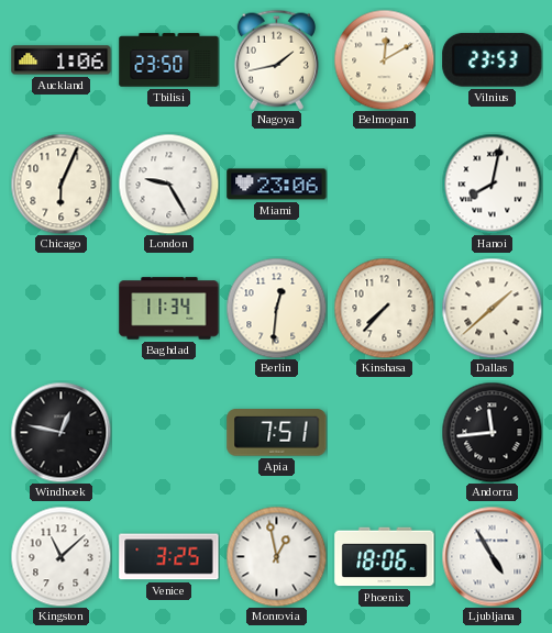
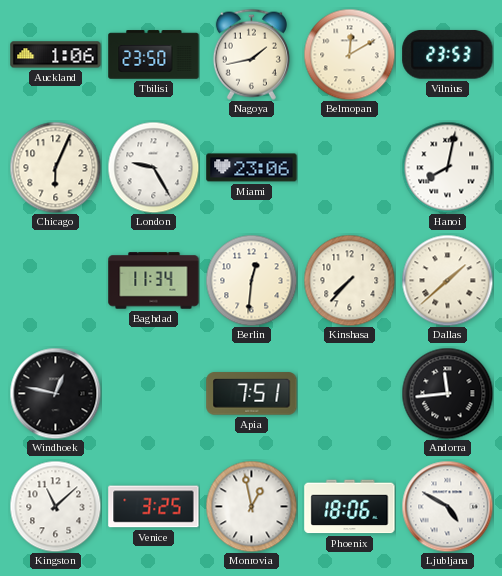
Ljubljana: 4:55 -> 4:50
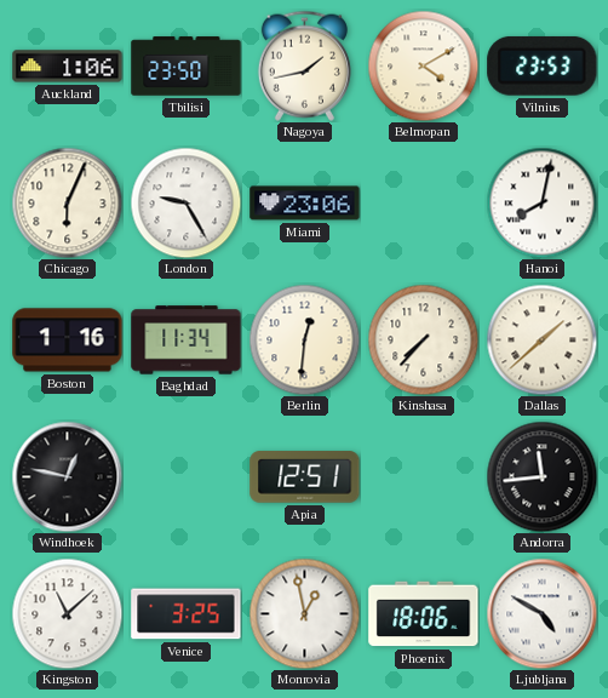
Belmopan: 12:10 -> 4:10
Boston: none -> 1:16
Apia: 7:51 -> 12:51
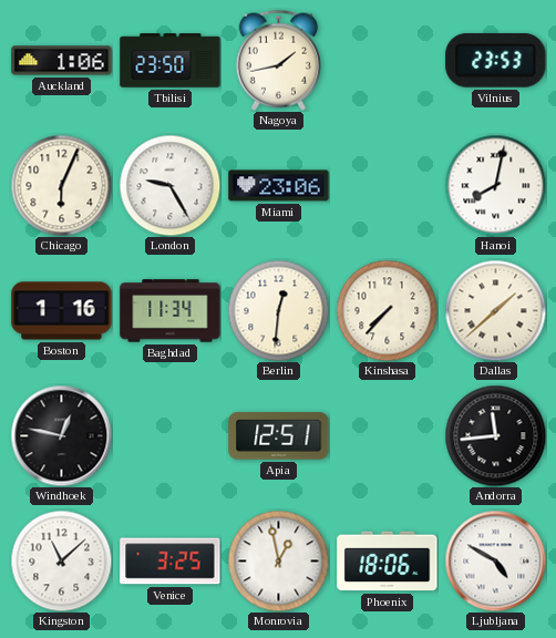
Belmopan: 4:10 -> none
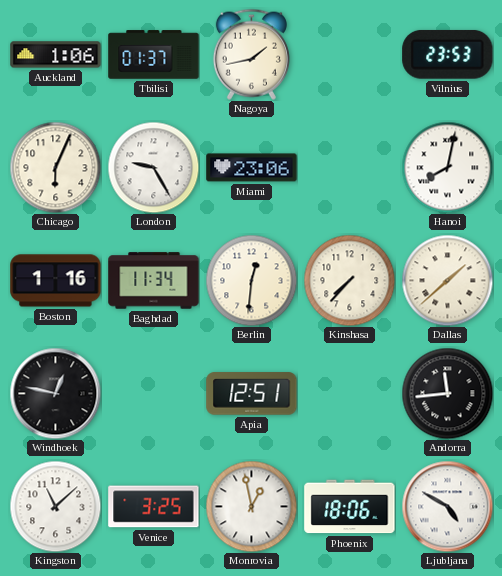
Tbilisi: 23:50 -> 01:37
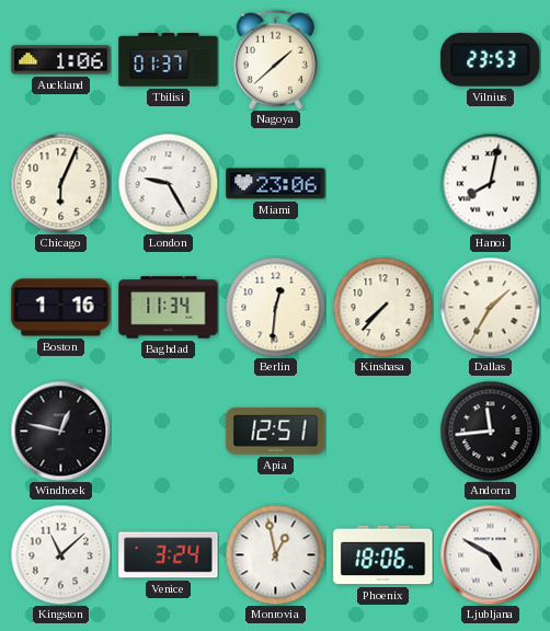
Nagoya: 1:43 -> 1:38
Dallas: 1:38 -> 1:35
Venice: 3:25 -> 3:24
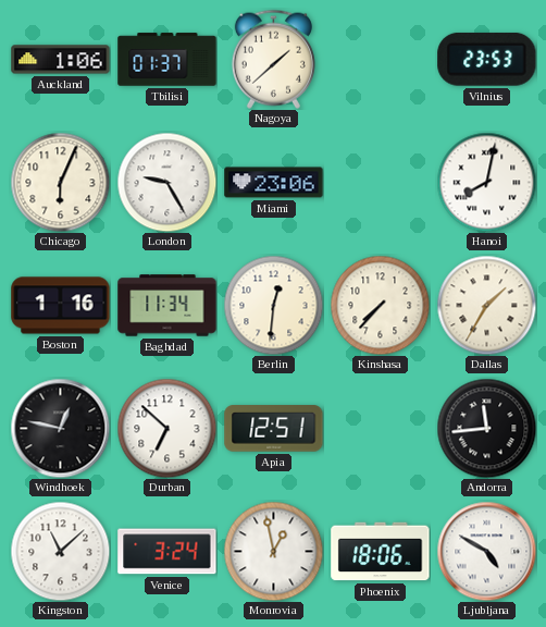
Durban: none -> 6:52
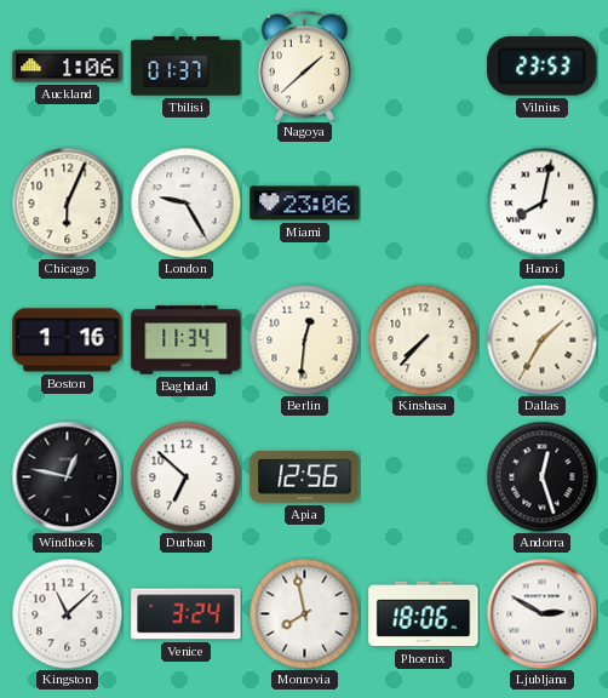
Apia: 12:51 -> 12:56
Andorra: 11:44 -> 12:27
Monrovia: 12:58 -> 7:58
Ljubljana: 4:50 -> 2:50
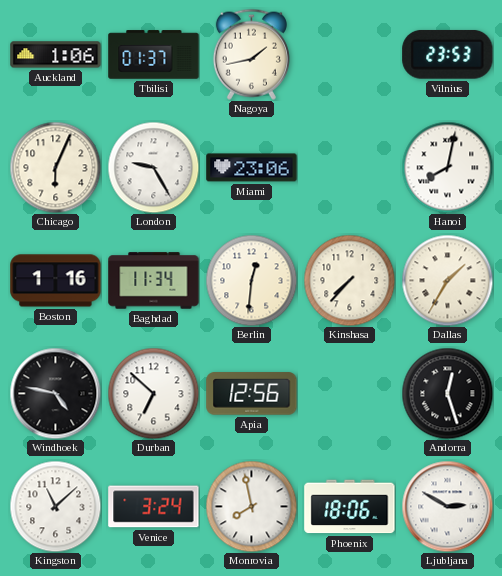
Nagoya: 1:38 -> 1:43
Windhoek: 12:47 -> 4:47
